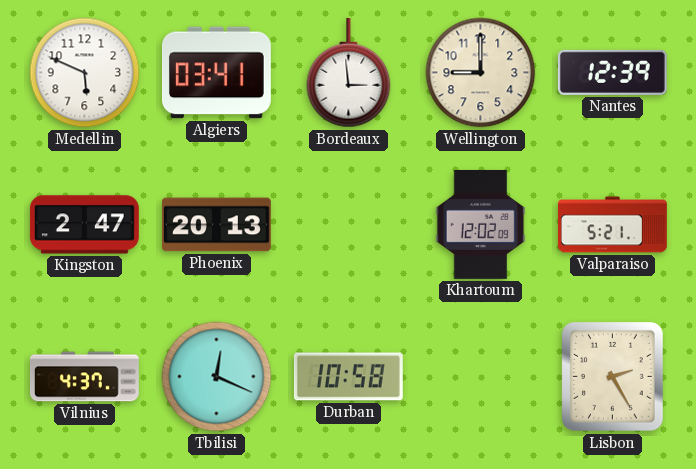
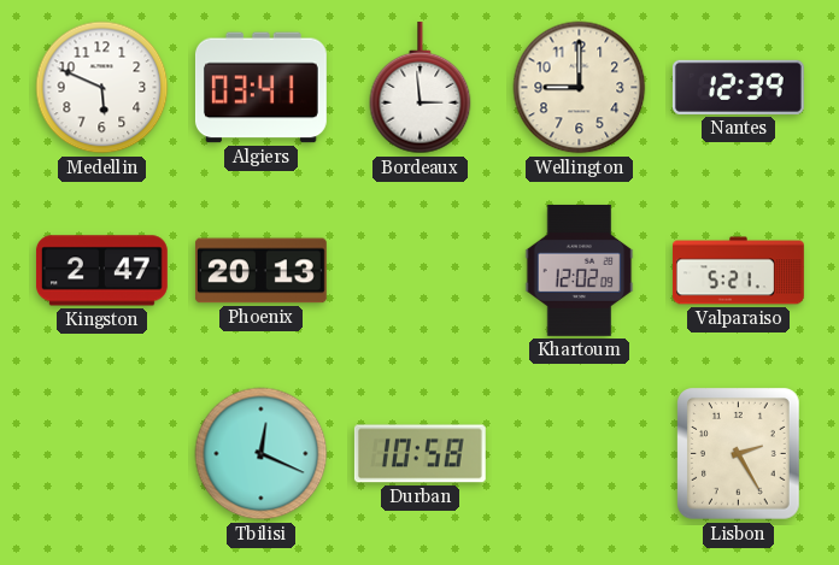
Vilnius: 4:37 -> none
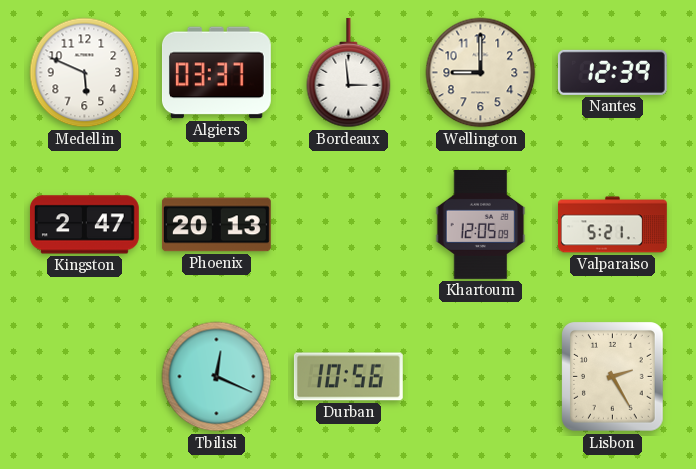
Algiers: 03:41 -> 03:37
Khartoum: 12:02 -> 12:05
Durban: 10:58 -> 10:56
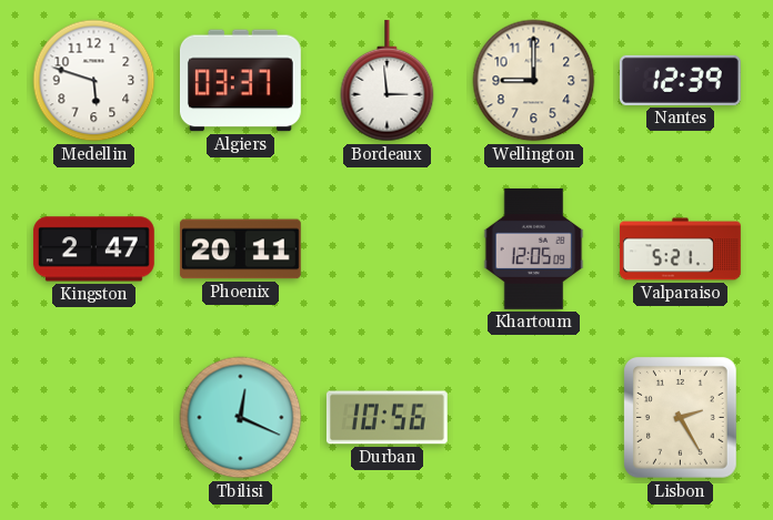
Medellin: 5:49 -> 5:48
Phoenix: 20:13 -> 20:11
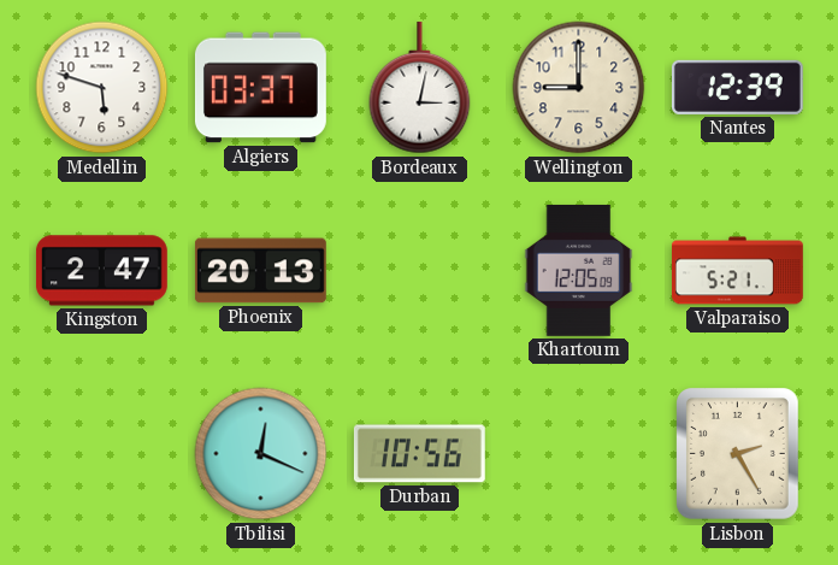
Bordeaux: 2:59 -> 3:02
Phoenix: 20:11 -> 20:13
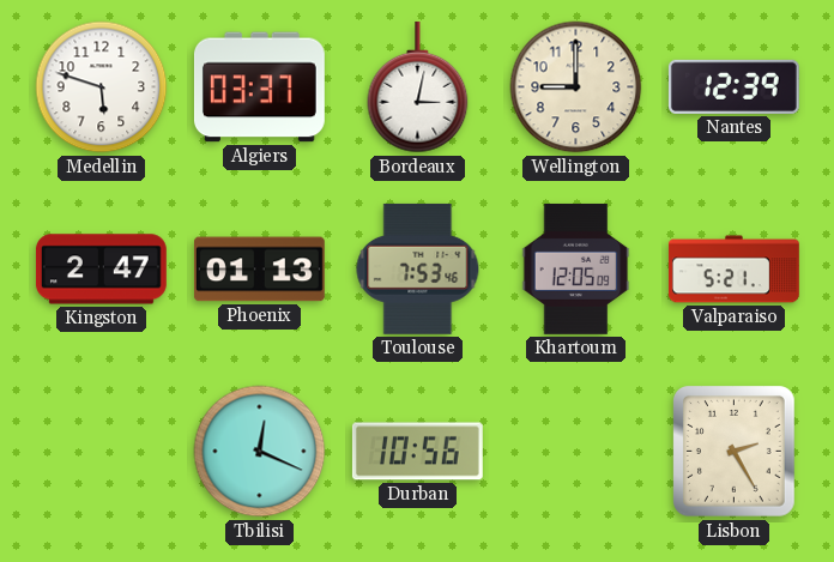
Phoenix: 20:13 -> 01:13
Toulouse: none -> 7:53
